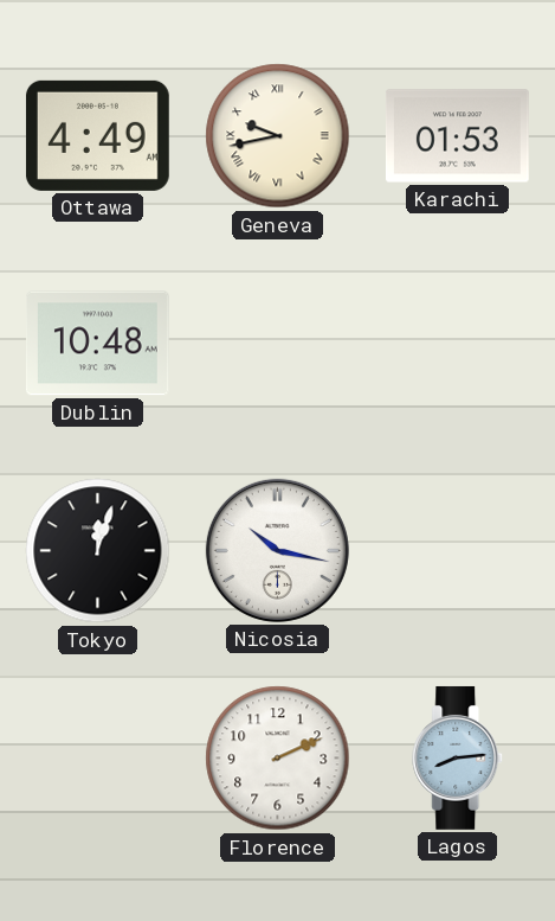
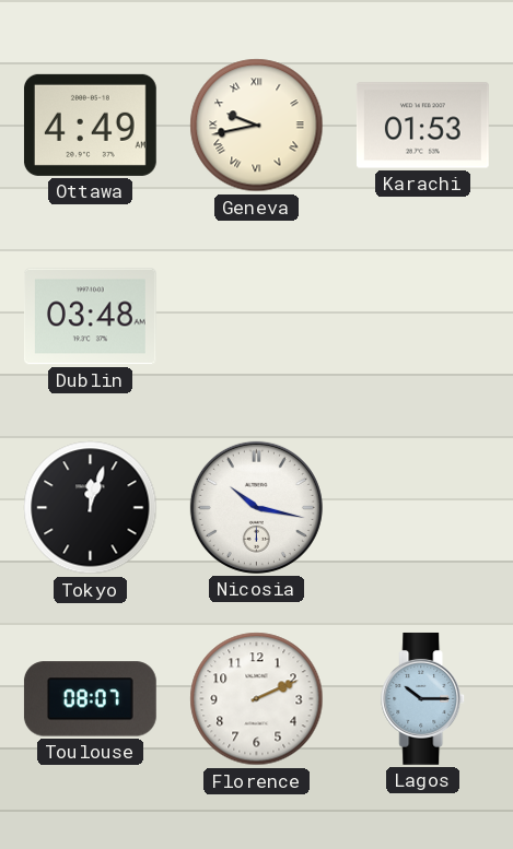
Dublin: 10:48 -> 03:48
Toulouse: none -> 08:07
Lagos: 8:14 -> 10:15
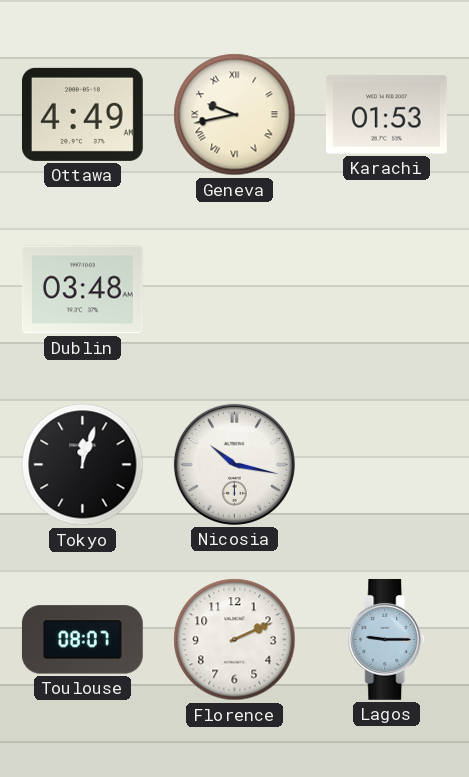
Lagos: 10:15 -> 9:15
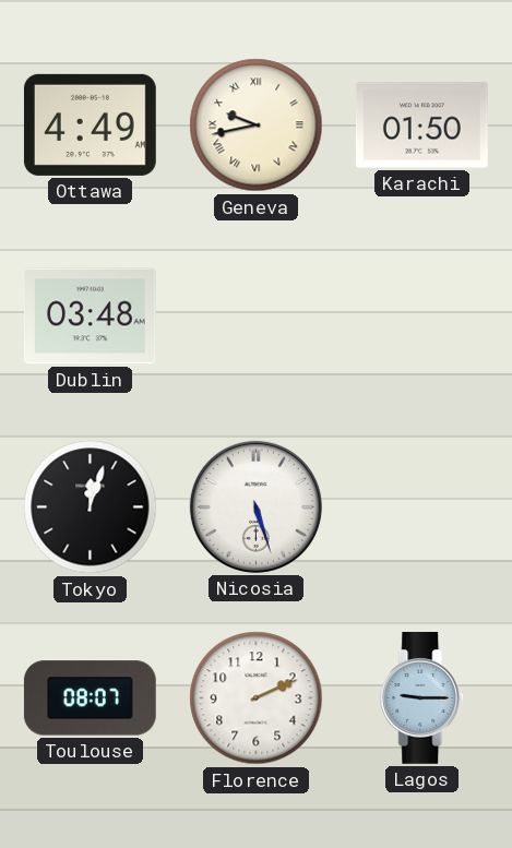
Karachi: 01:53 -> 01:50
Nicosia: 10:17 -> 5:27
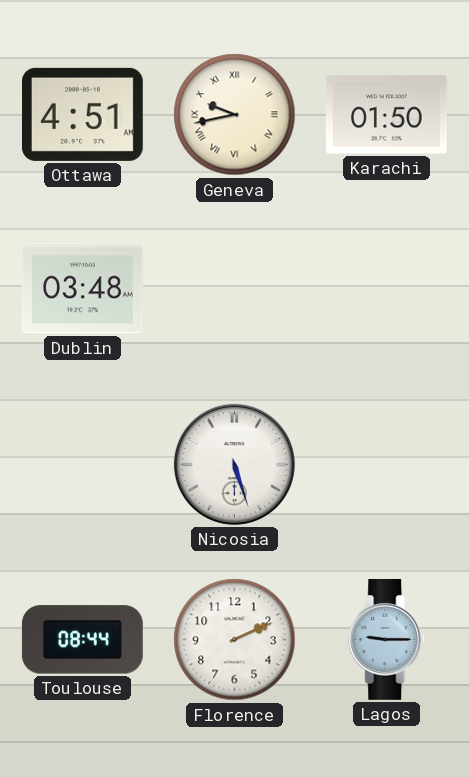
Ottawa: 4:49 -> 4:51
Tokyo: 12:03 -> none
Toulouse: 08:07 -> 08:44
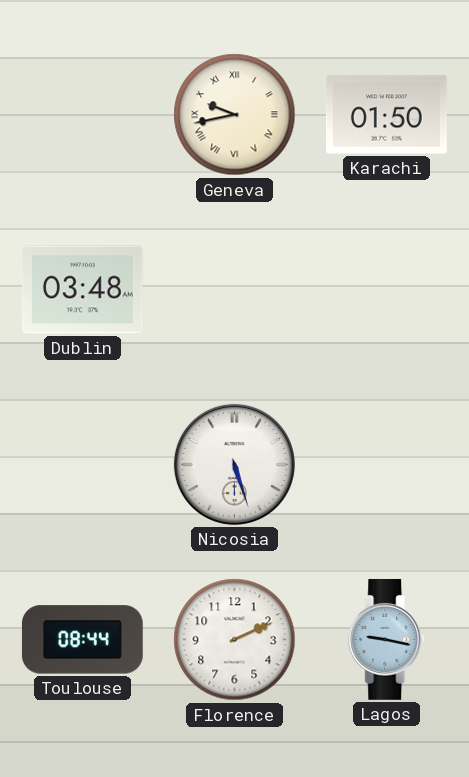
Ottawa: 4:51 -> none
Lagos: 9:15 -> 9:17
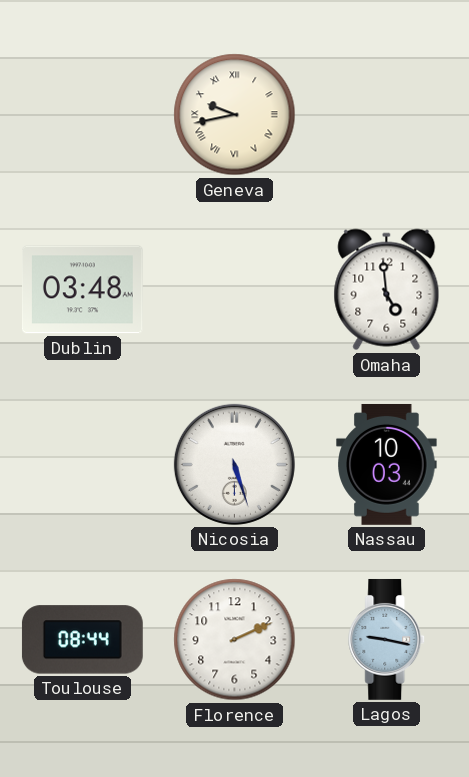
Karachi: 01:50 -> none
Omaha: none -> 4:59
Nassau: none -> 10:03
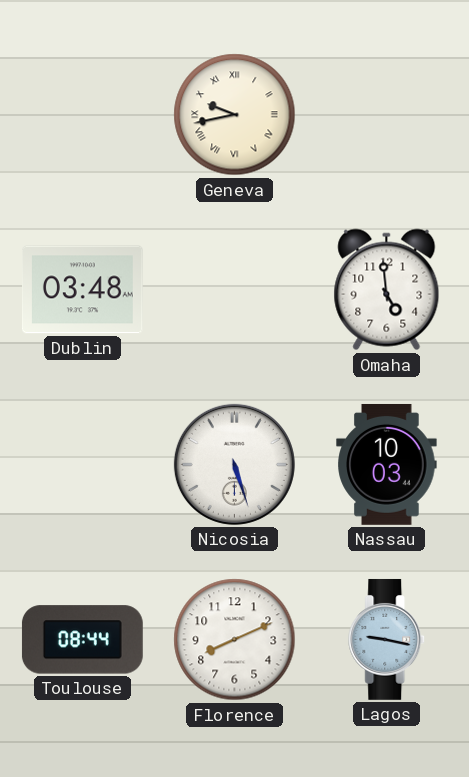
Florence: 2:11 -> 8:11
